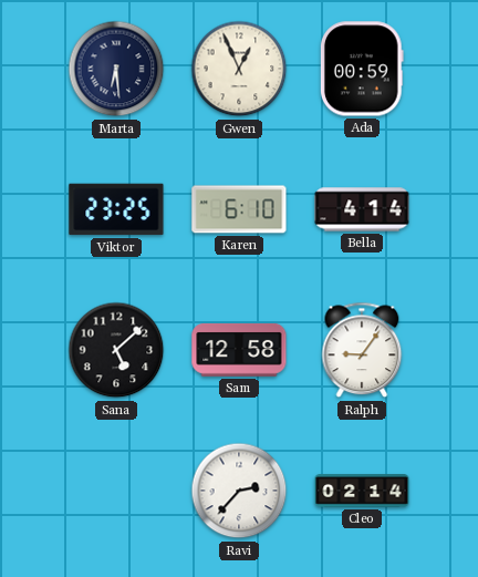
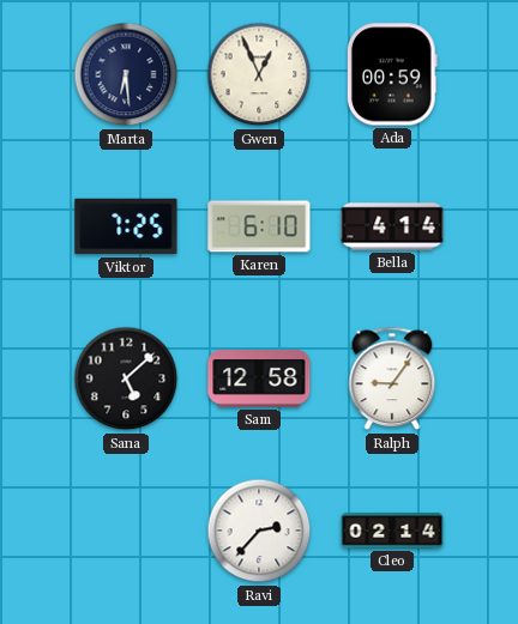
Viktor: 23:25 -> 7:25
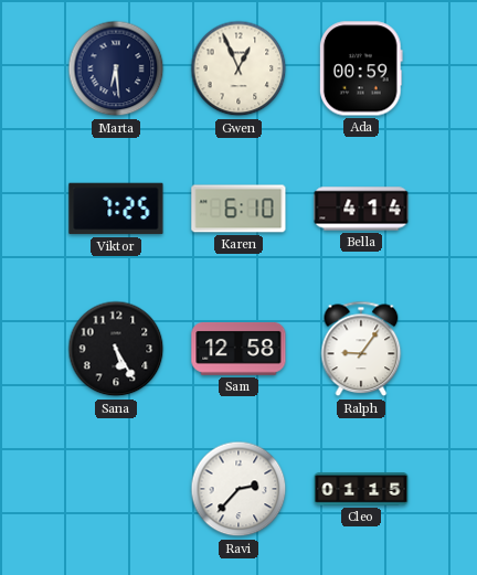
Sana: 5:08 -> 5:25
Cleo: 02:14 -> 01:15
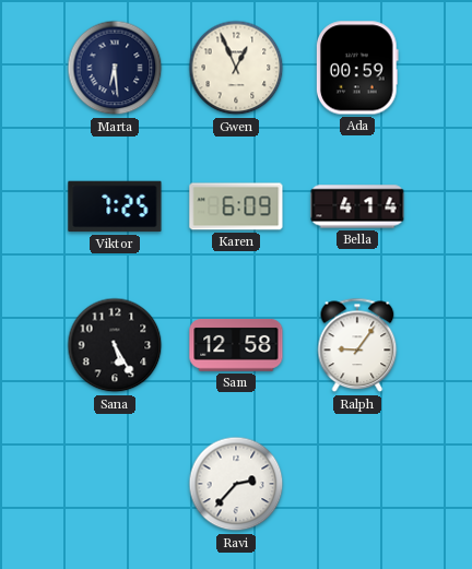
Karen: 6:10 -> 6:09
Cleo: 01:15 -> none
